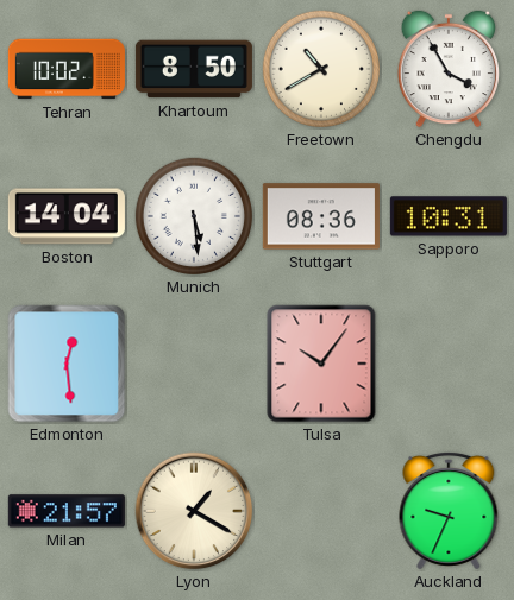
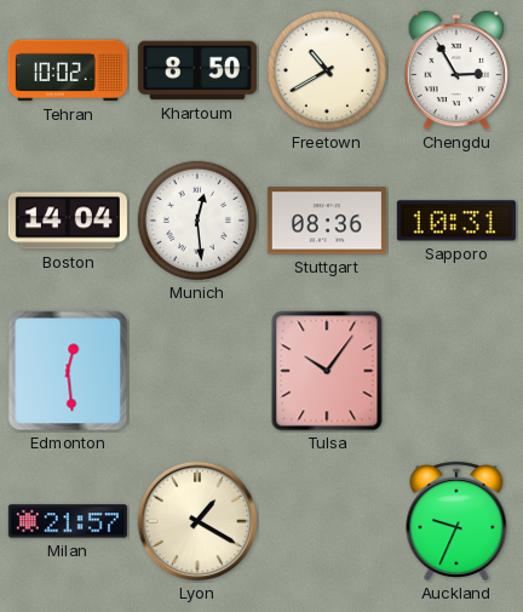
Chengdu: 3:55 -> 2:55
Munich: 5:29 -> 12:29
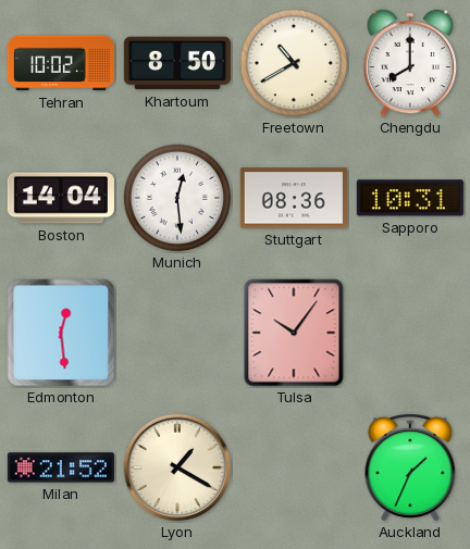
Chengdu: 2:55 -> 8:00
Milan: 21:57 -> 21:52
Auckland: 9:34 -> 1:34
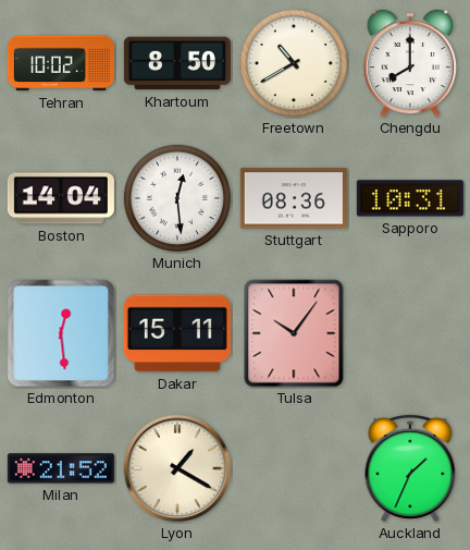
Dakar: none -> 15:11
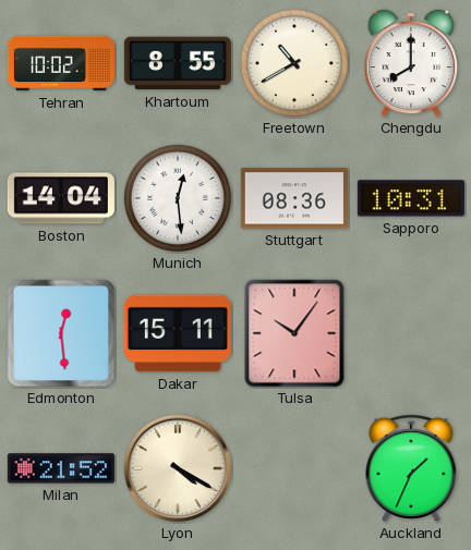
Khartoum: 8:50 -> 8:55
Lyon: 1:20 -> 4:20
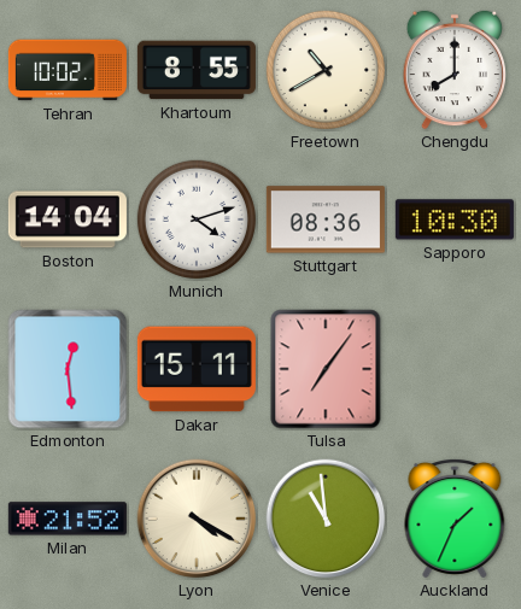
Munich: 12:29 -> 4:12
Sapporo: 10:31 -> 10:30
Tulsa: 10:06 -> 7:06
Venice: none -> 10:59
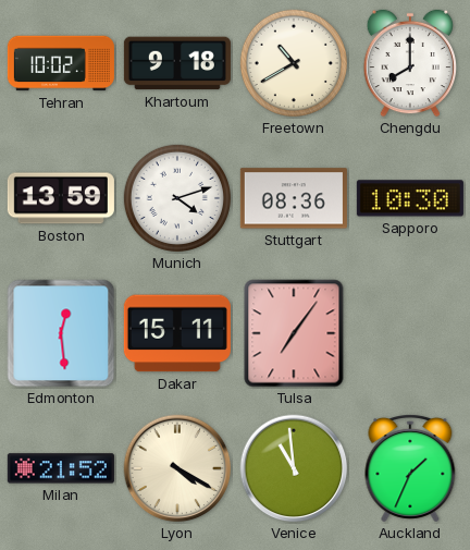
Khartoum: 8:55 -> 9:18
Boston: 14:04 -> 13:59
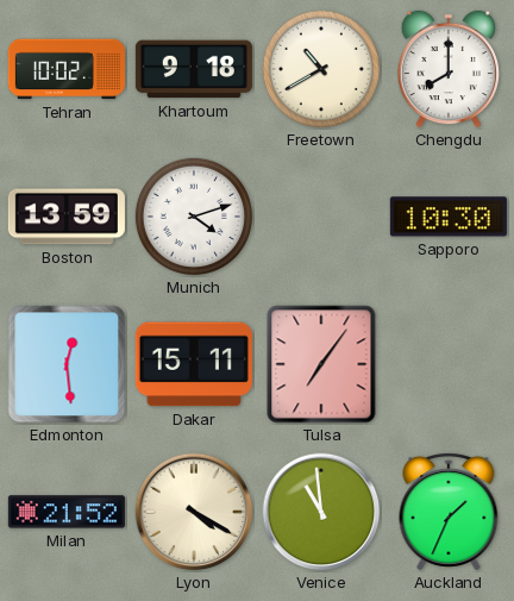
Stuttgart: 08:36 -> none
